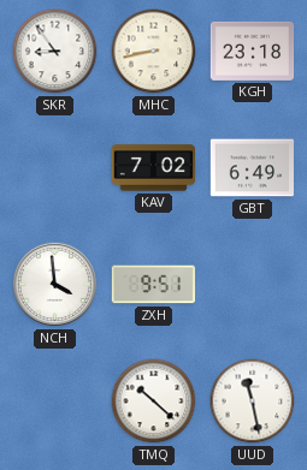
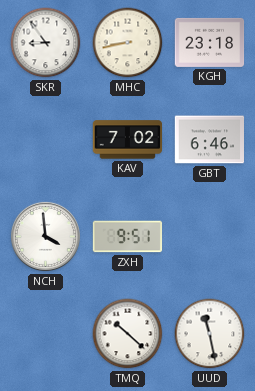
GBT: 6:49 -> 6:46
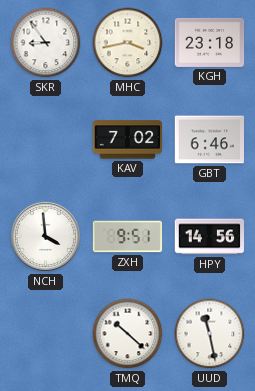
MHC: 8:43 -> 3:43
HPY: none -> 14:56
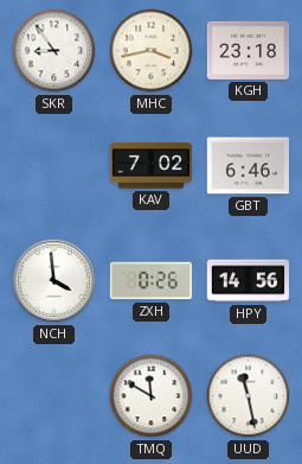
ZXH: 9:51 -> 0:26
TMQ: 10:22 -> 11:50
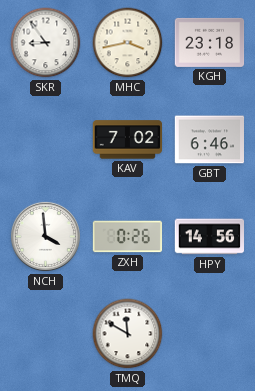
UUD: 11:28 -> none
